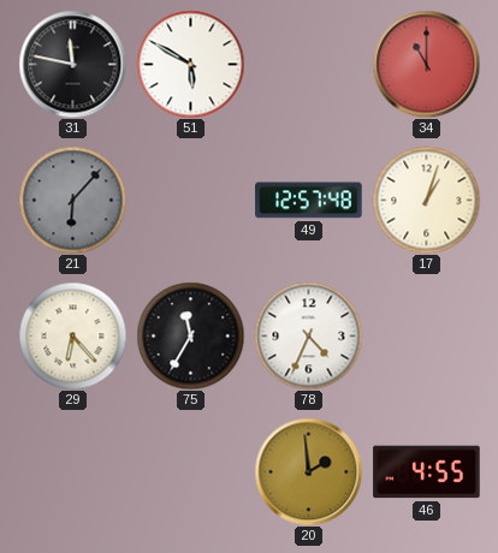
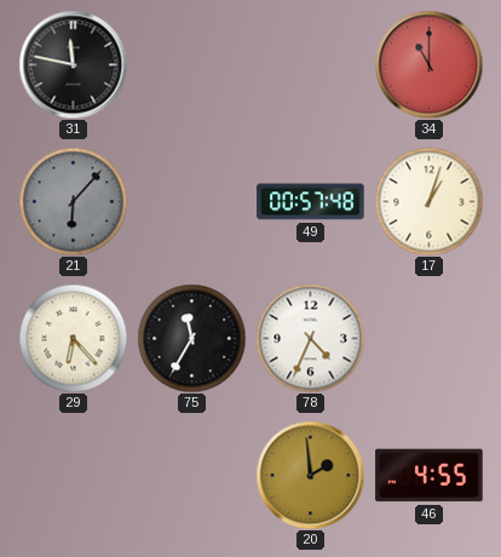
51: 5:50 -> none
49: 12:57 -> 00:57
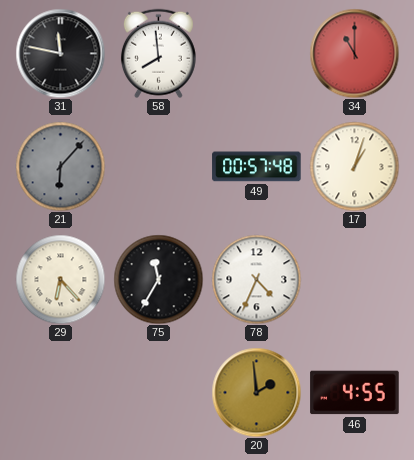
58: none -> 7:59
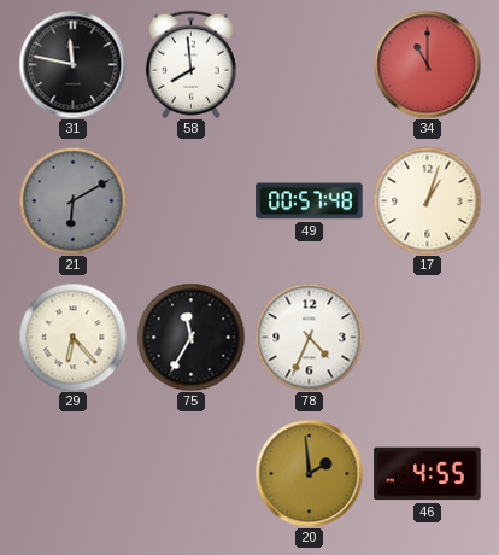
21: 6:07 -> 6:10
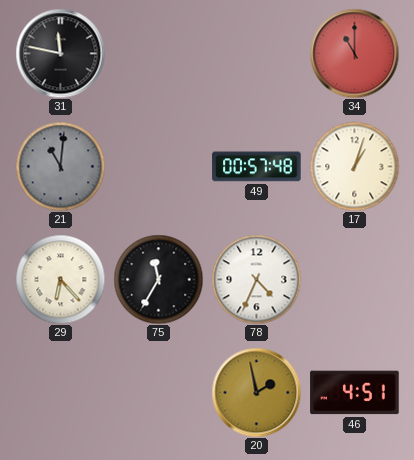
58: 7:59 -> none
21: 6:10 -> 11:01
20: 1:59 -> 1:58
46: 4:55 -> 4:51
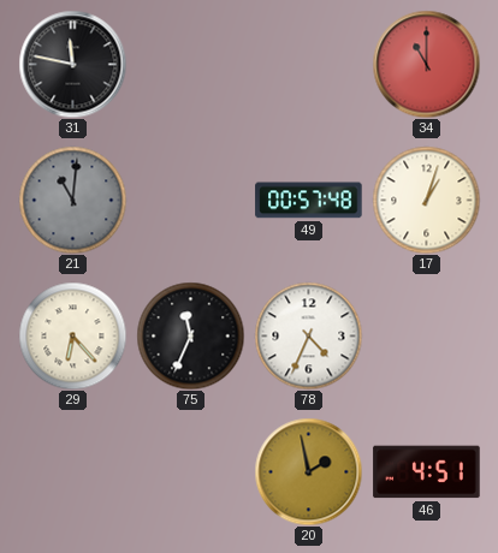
75: 11:35 -> 11:34
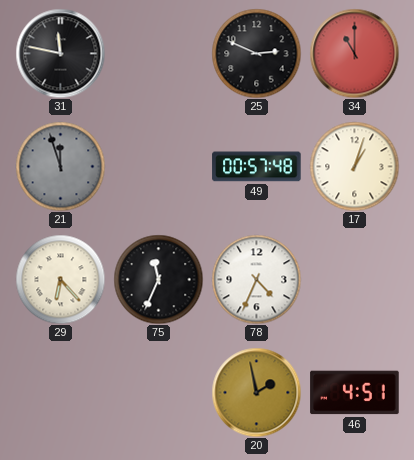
25: none -> 2:49
21: 11:01 -> 11:57
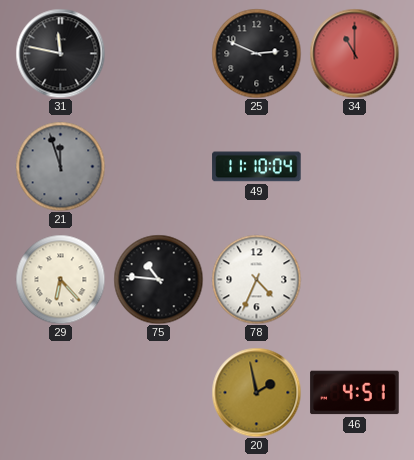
49: 00:57 -> 11:10
17: 1:03 -> none
75: 11:34 -> 10:46
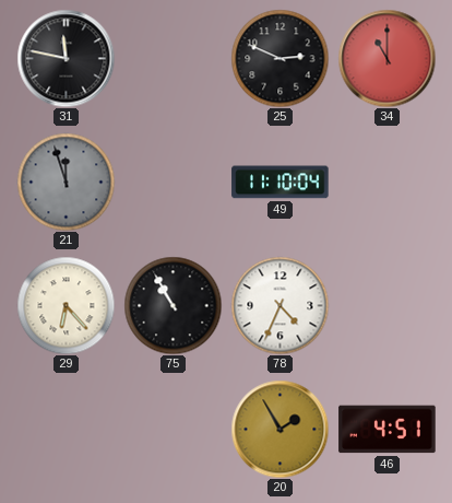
75: 10:46 -> 10:55
20: 1:58 -> 1:55
